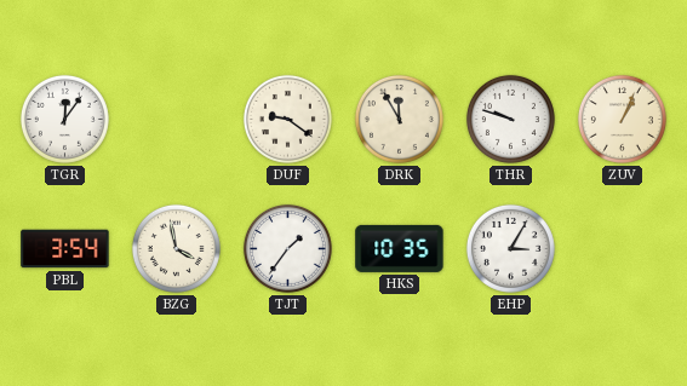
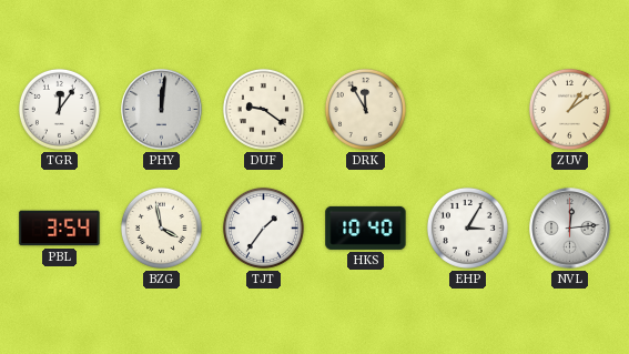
PHY: none -> 12:01
THR: 9:48 -> none
ZUV: 1:04 -> 1:09
HKS: 10:35 -> 10:40
NVL: none -> 12:14
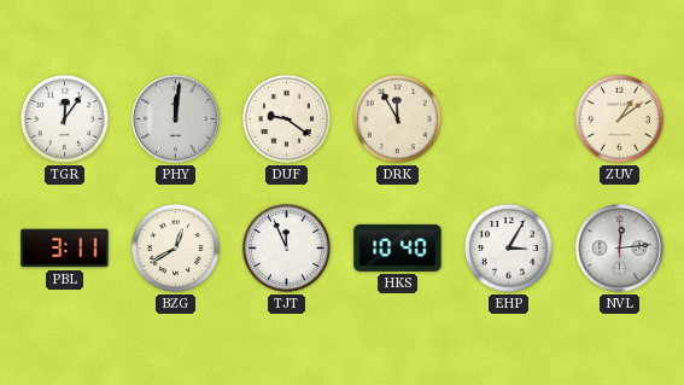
PBL: 3:54 -> 3:11
BZG: 3:58 -> 12:40
TJT: 1:36 -> 11:56
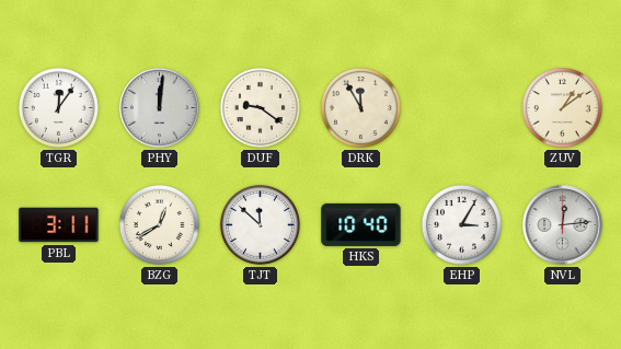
TJT: 11:56 -> 11:52
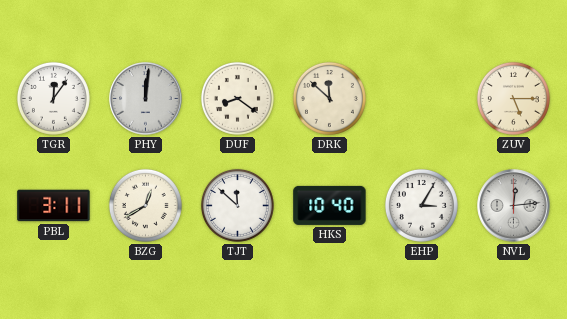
DUF: 9:21 -> 8:21
DRK: 11:55 -> 11:52
ZUV: 1:09 -> 5:15
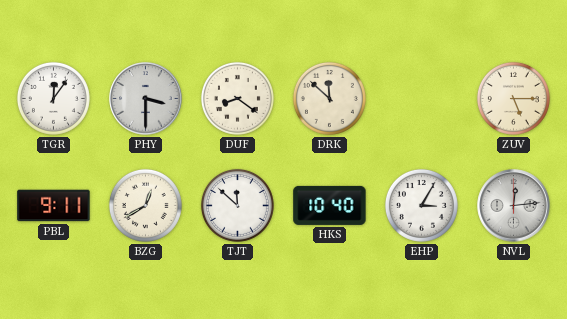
PHY: 12:01 -> 3:30
PBL: 3:11 -> 9:11
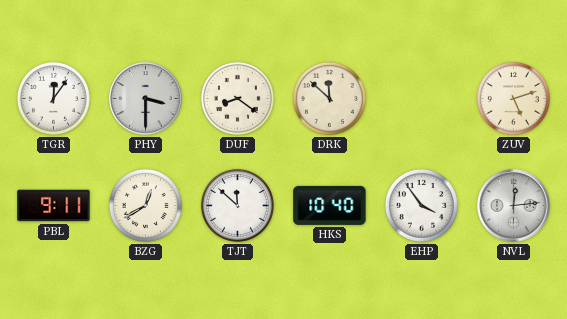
ZUV: 5:15 -> 5:12
EHP: 3:05 -> 3:54
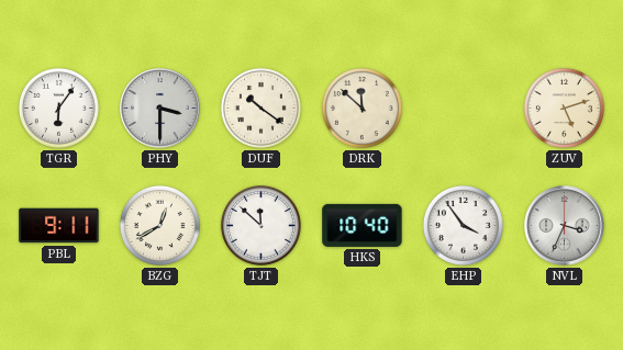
TGR: 12:06 -> 6:06
DUF: 8:21 -> 10:21
NVL: 12:14 -> 3:34
